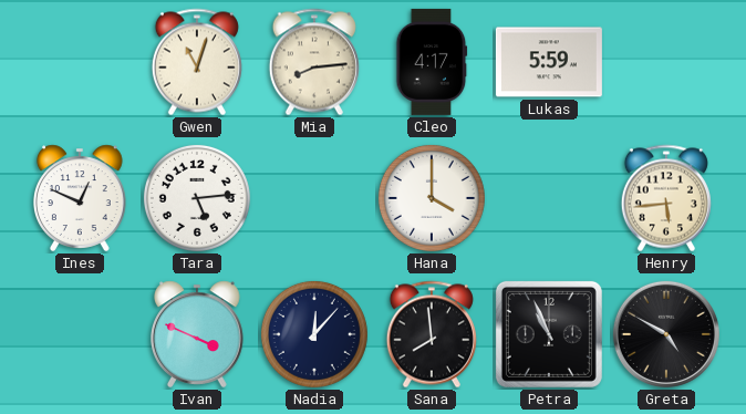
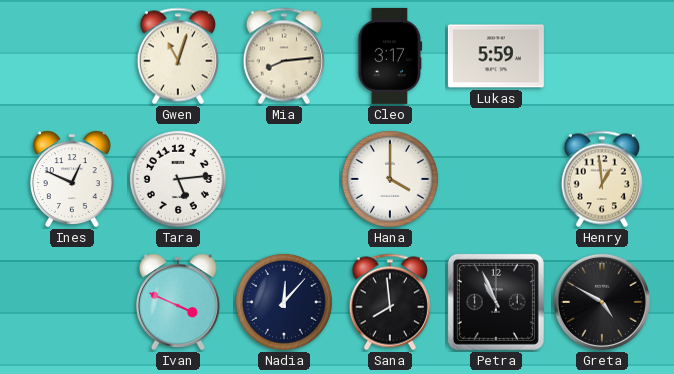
Cleo: 4:17 -> 3:17
Henry: 5:44 -> 12:59
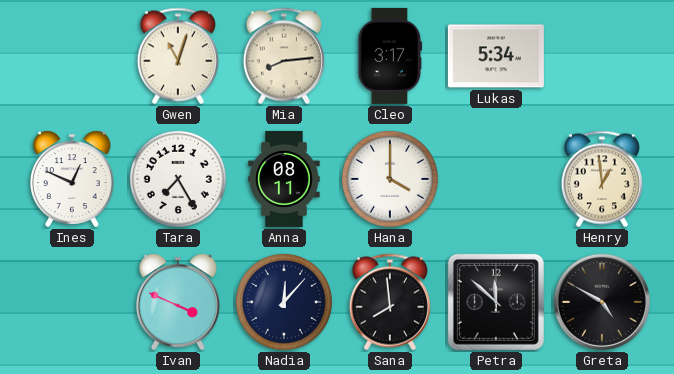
Lukas: 5:59 -> 5:34
Tara: 5:14 -> 7:25
Anna: none -> 08:11
Petra: 10:56 -> 11:52
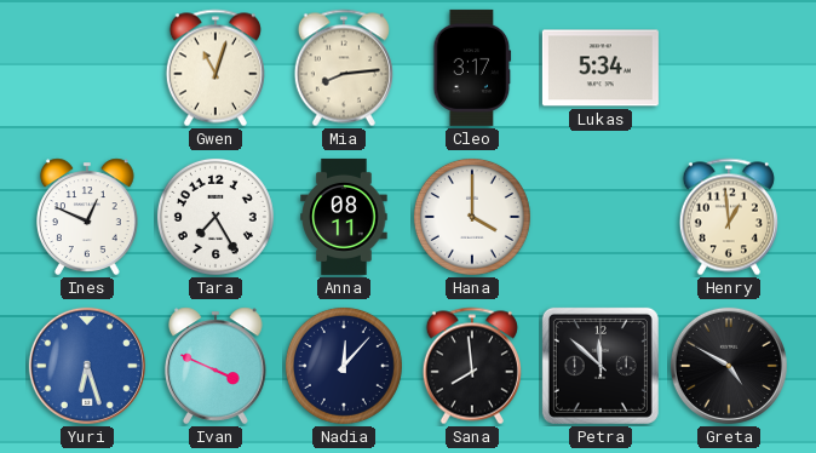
Yuri: none -> 6:27
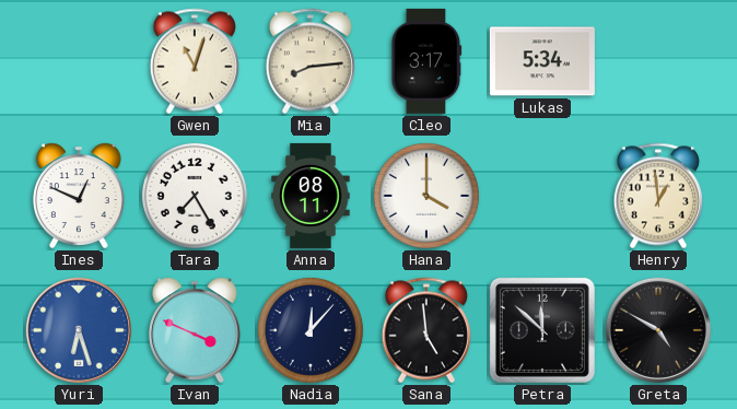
Sana: 7:59 -> 4:59
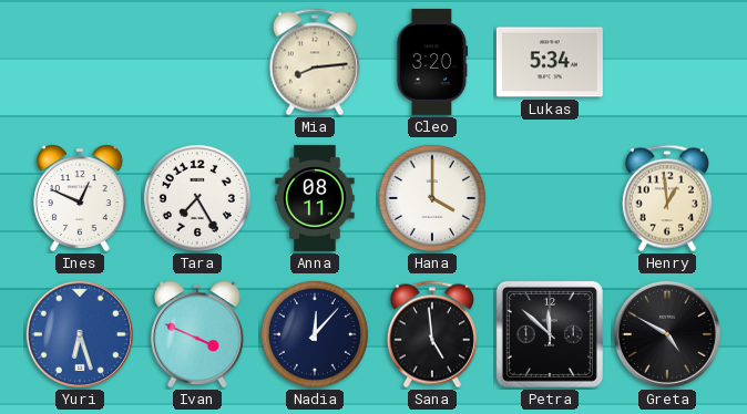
Gwen: 11:03 -> none
Cleo: 3:17 -> 3:20
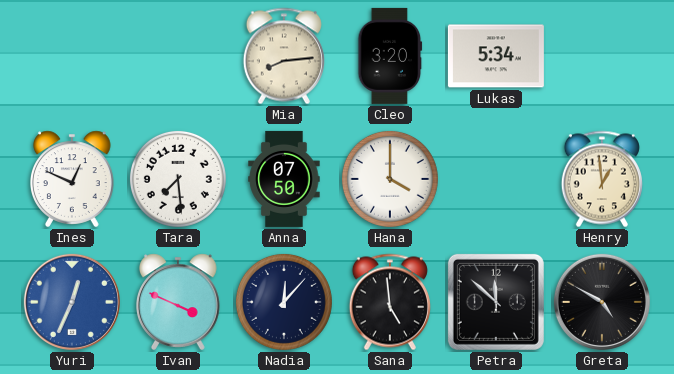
Tara: 7:25 -> 7:29
Anna: 08:11 -> 07:50
Yuri: 6:27 -> 12:34
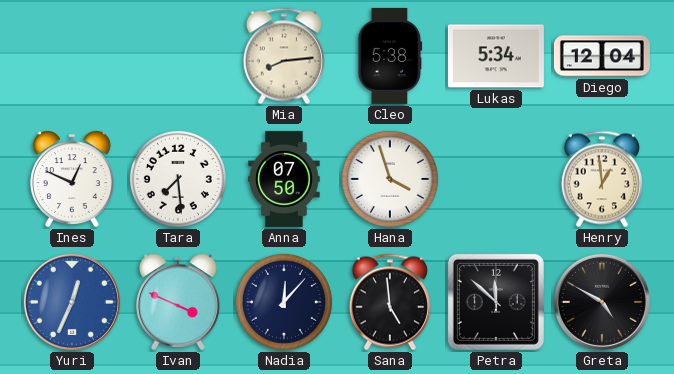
Cleo: 3:20 -> 5:38
Diego: none -> 12:04
Hana: 4:00 -> 3:57
